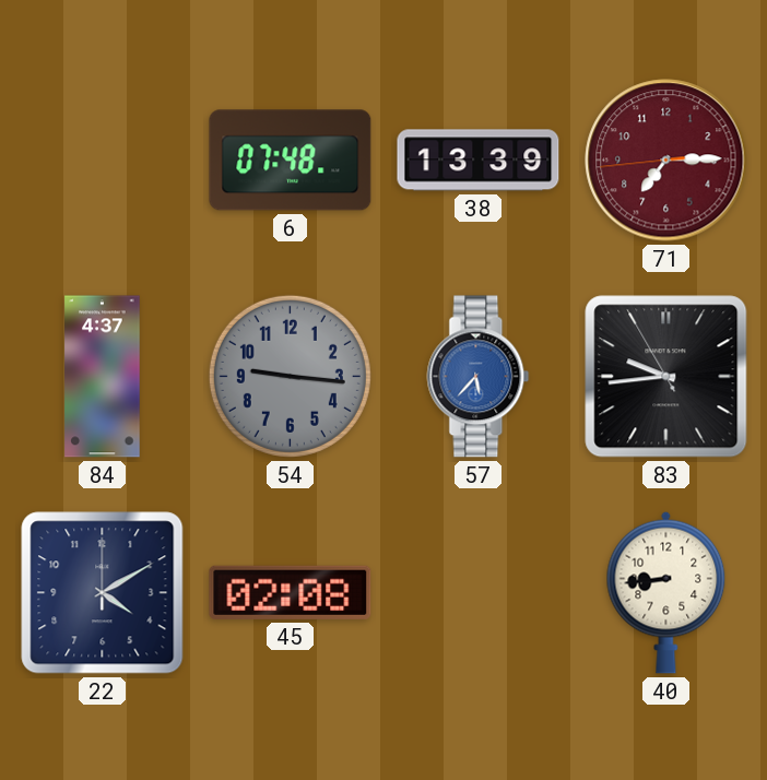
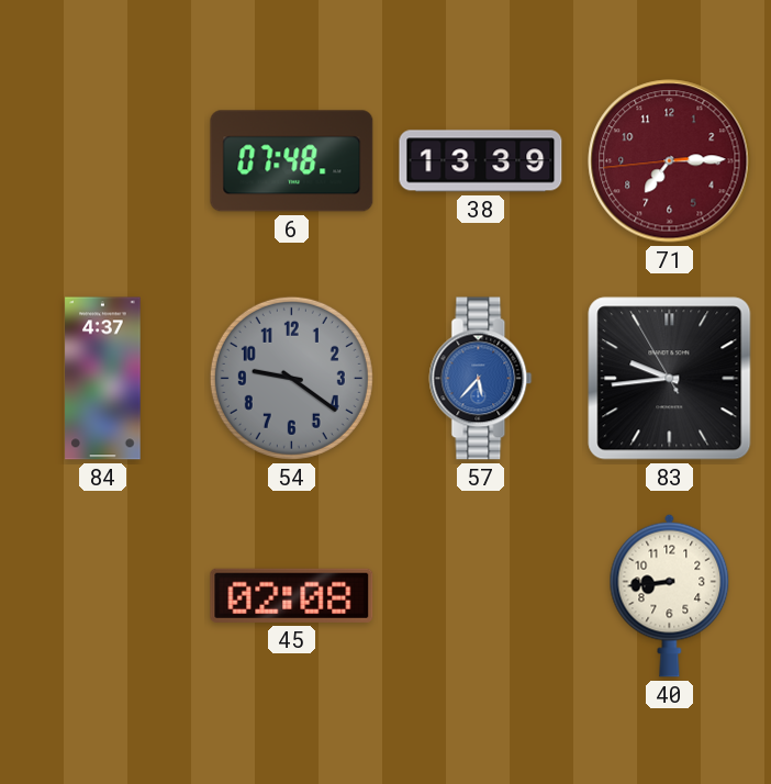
54: 9:16 -> 9:21
22: 4:10 -> none
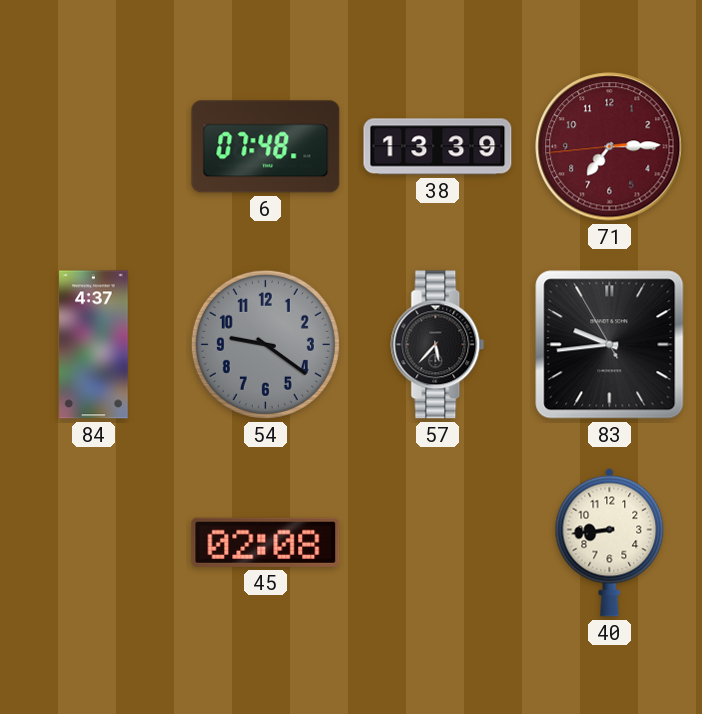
57 dial: blue -> black
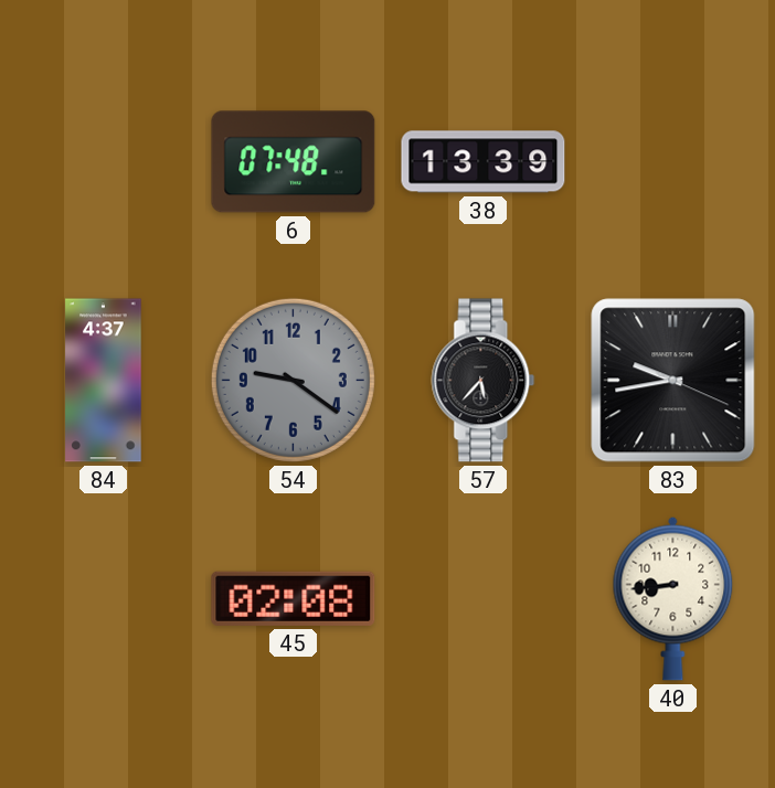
71: 7:14 -> none
83: 9:43:55 -> 9:43:19
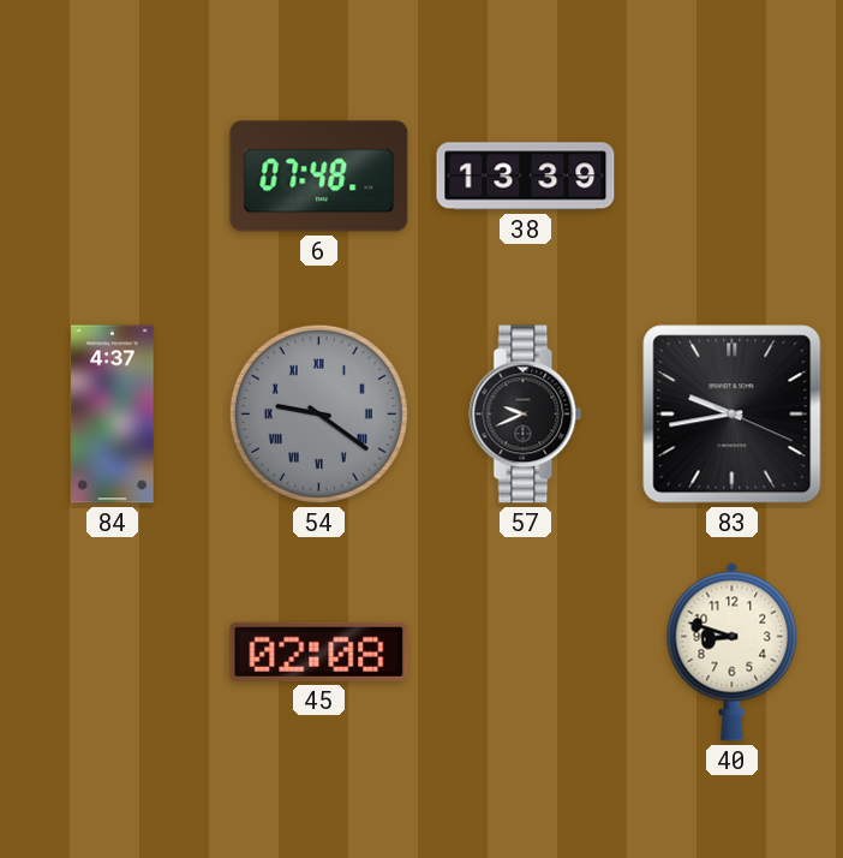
54 numerals: Arabic -> Roman
57: 5:37 -> 9:41
40: 8:44 -> 8:48
